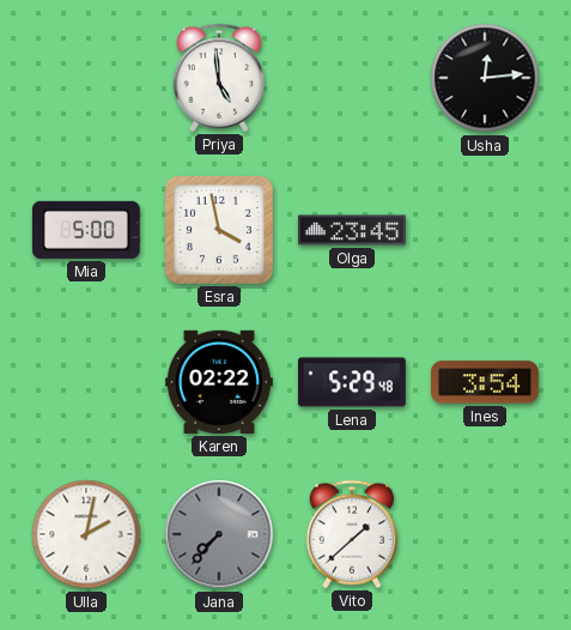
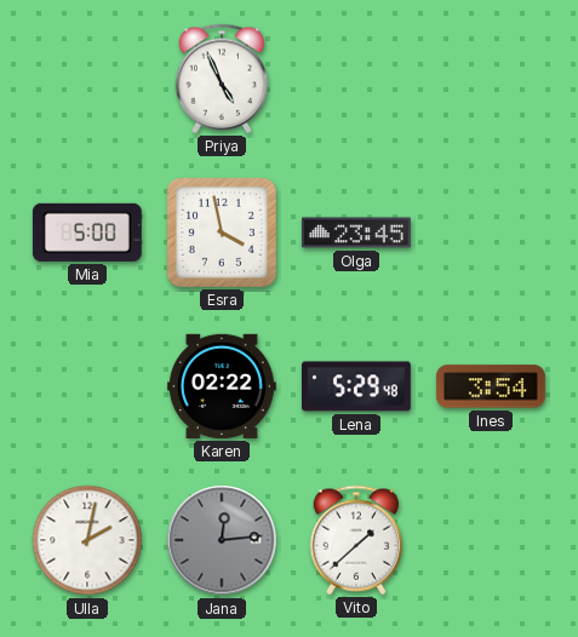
Priya: 4:59 -> 4:56
Usha: 12:14 -> none
Jana: 7:37 -> 12:14
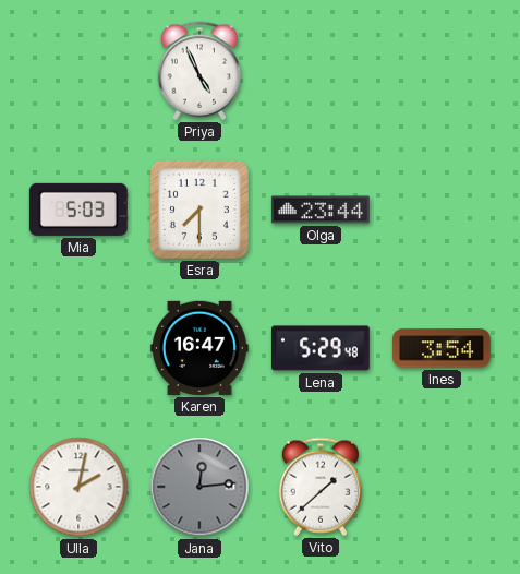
Mia: 5:00 -> 5:03
Esra: 3:58 -> 7:30
Olga: 23:45 -> 23:44
Karen: 02:22 -> 16:47
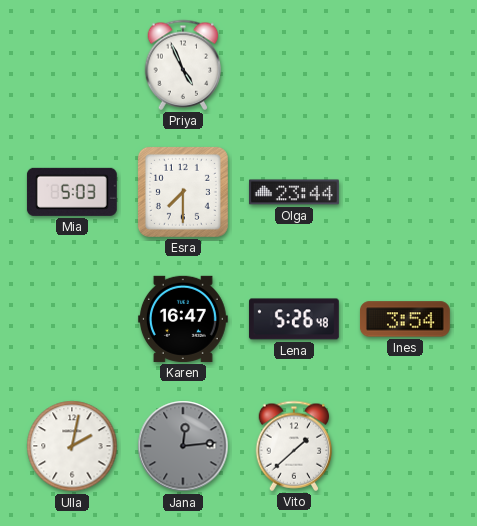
Lena: 5:29 -> 5:26
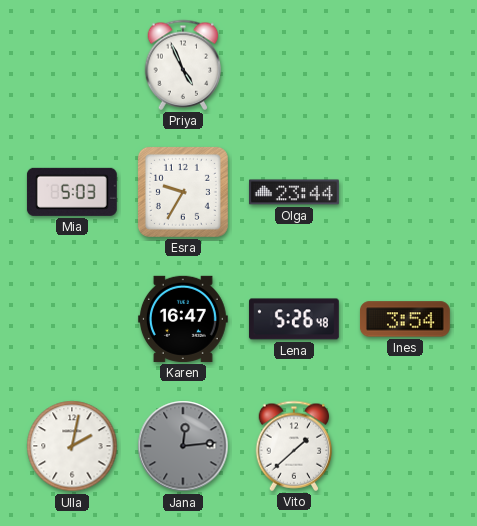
Esra: 7:30 -> 9:35
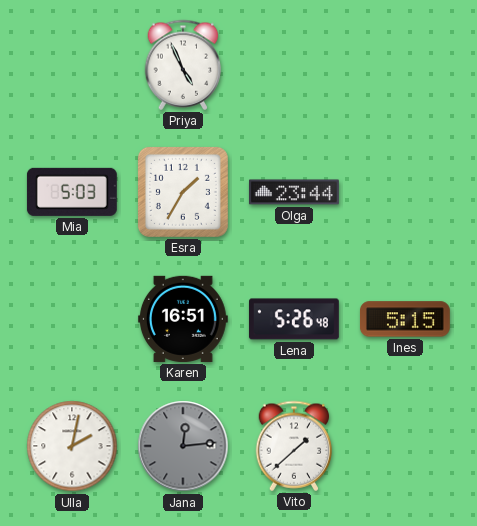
Esra: 9:35 -> 1:35
Karen: 16:47 -> 16:51
Ines: 3:54 -> 5:15
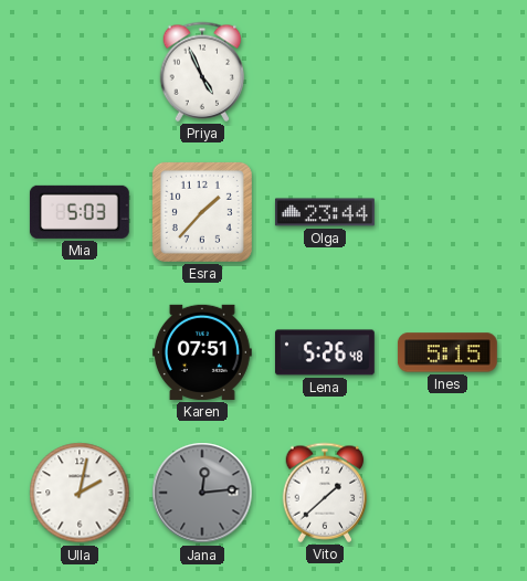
Esra: 1:35 -> 1:37
Karen: 16:51 -> 07:51
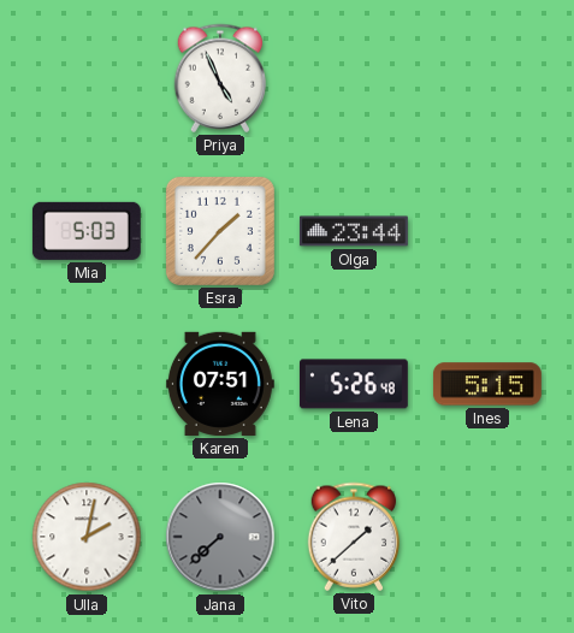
Jana: 12:14 -> 7:38
